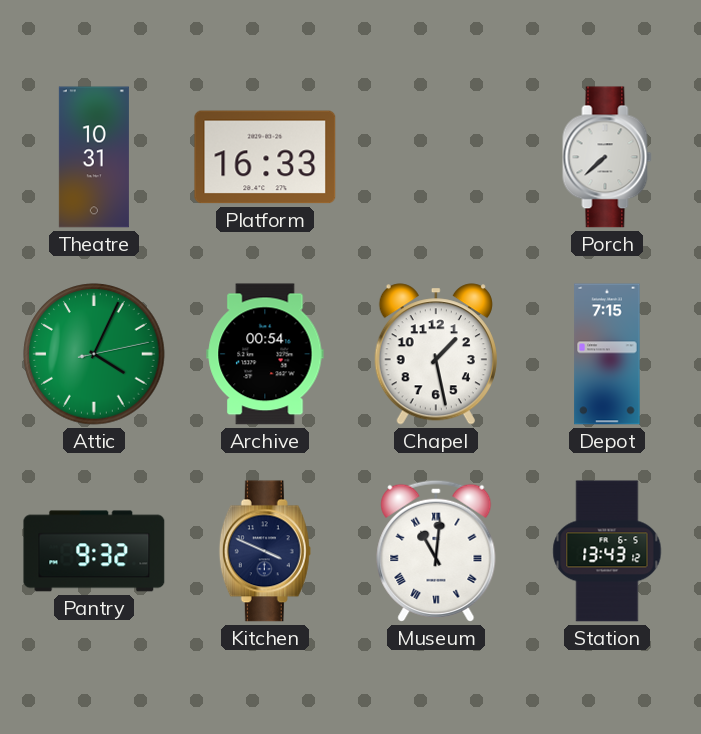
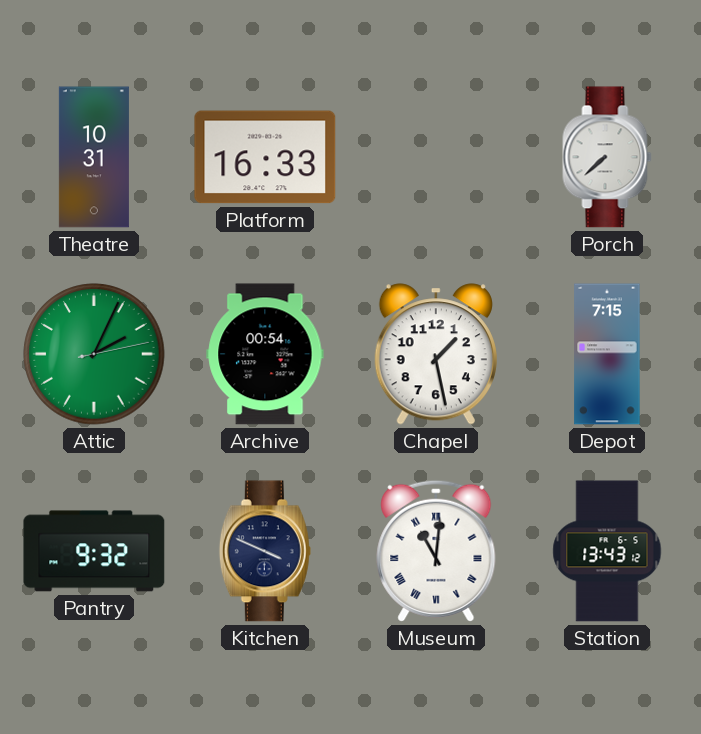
Attic: 4:04 -> 2:04
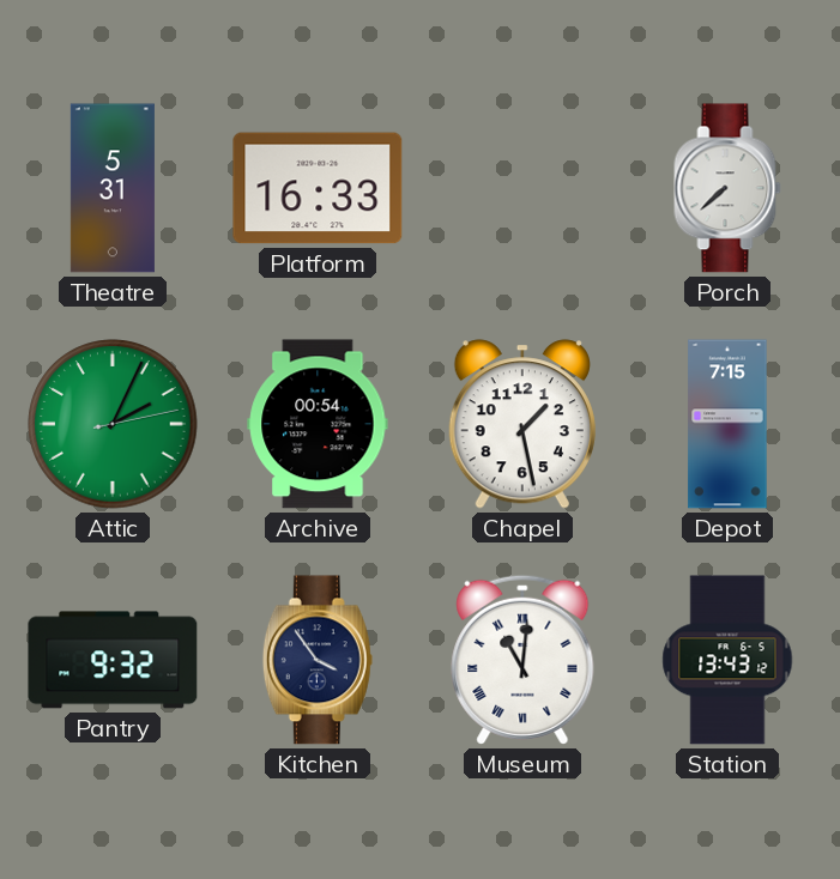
Theatre: 10:31 -> 5:31
Kitchen: 3:49 -> 3:54
